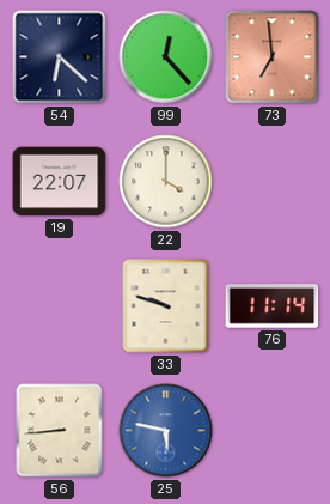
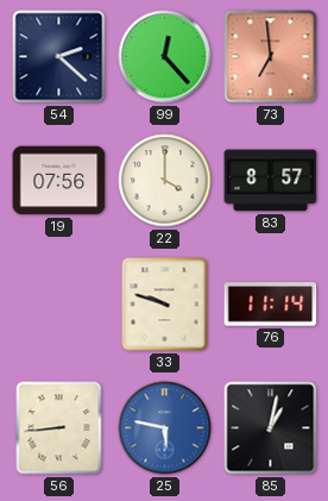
54: 6:22 -> 2:22
19: 22:07 -> 07:56
83: none -> 8:57
85: none -> 1:02
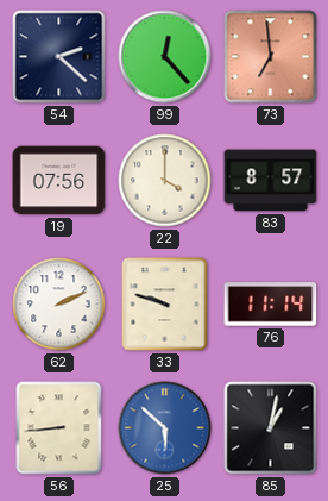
62: none -> 2:11
25: 5:47 -> 5:52
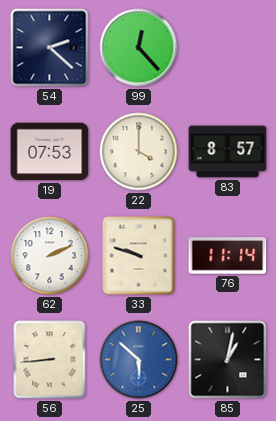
73: 6:59 -> none
19: 07:56 -> 07:53
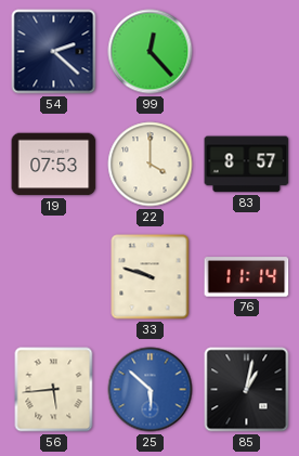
62: 2:11 -> none
56: 8:44 -> 5:44
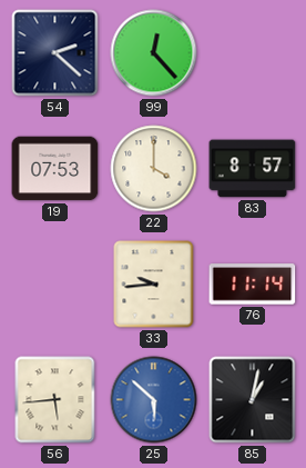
33: 9:48 -> 9:44
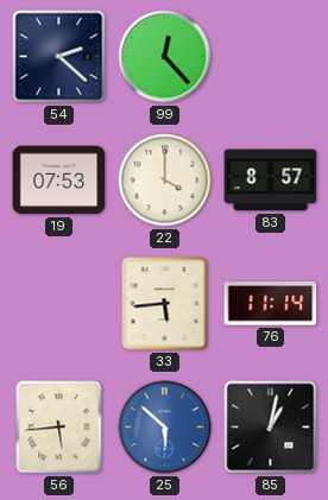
33: 9:44 -> 5:44
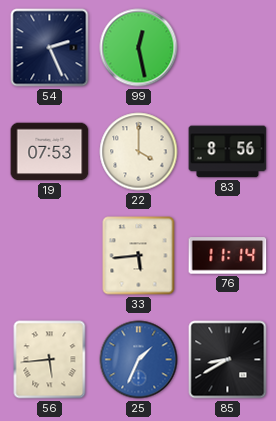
54: 2:22 -> 2:26
99: 12:23 -> 12:28
83: 8:57 -> 8:56
25: 5:52 -> 1:34
85: 1:02 -> 8:40
